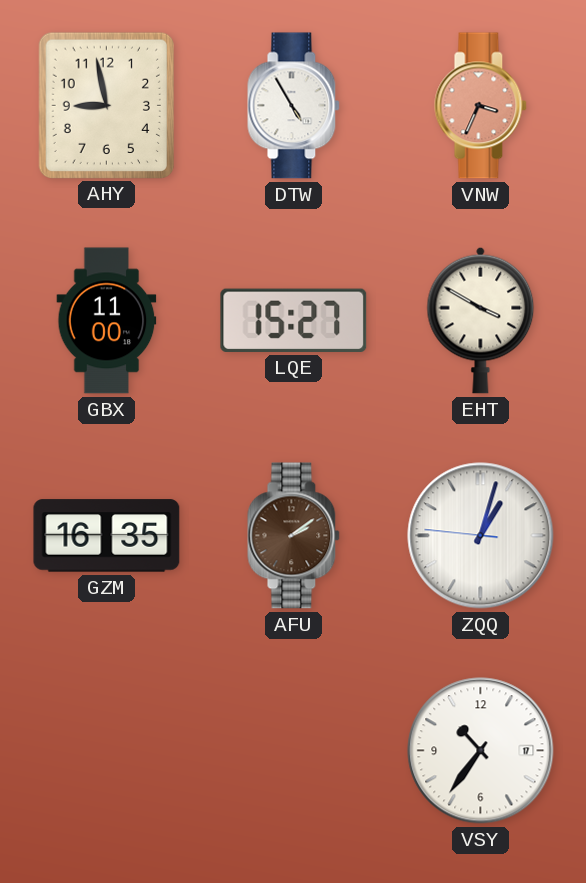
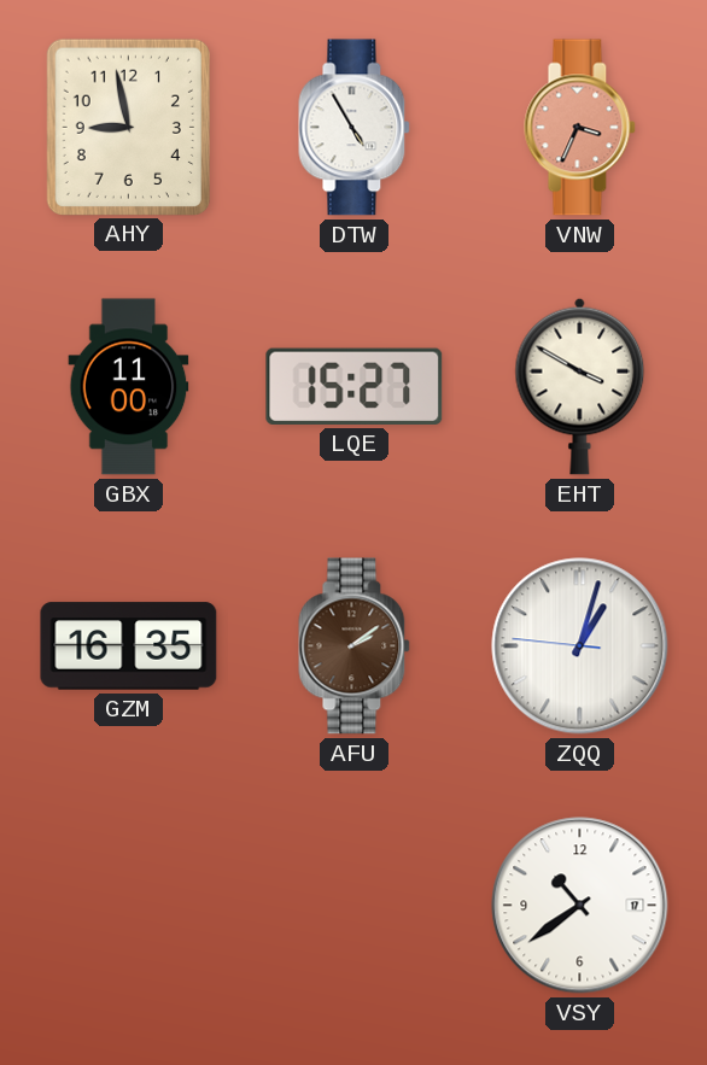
VSY: 10:36 -> 10:39
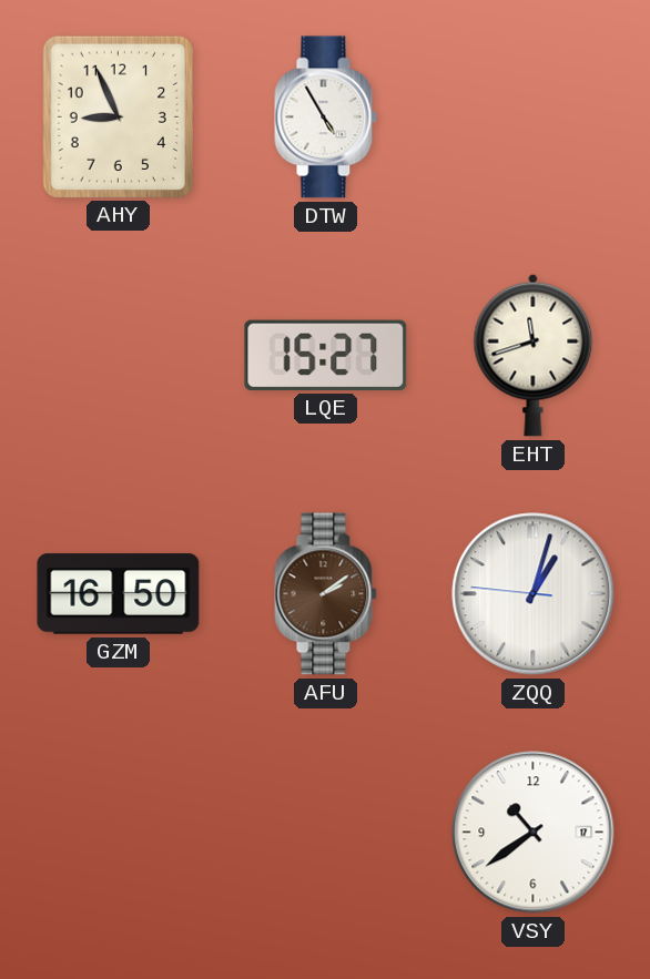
AHY: 8:58 -> 8:56
VNW: 3:34 -> none
GBX: 11:00 -> none
EHT: 3:50 -> 11:42
GZM: 16:35 -> 16:50
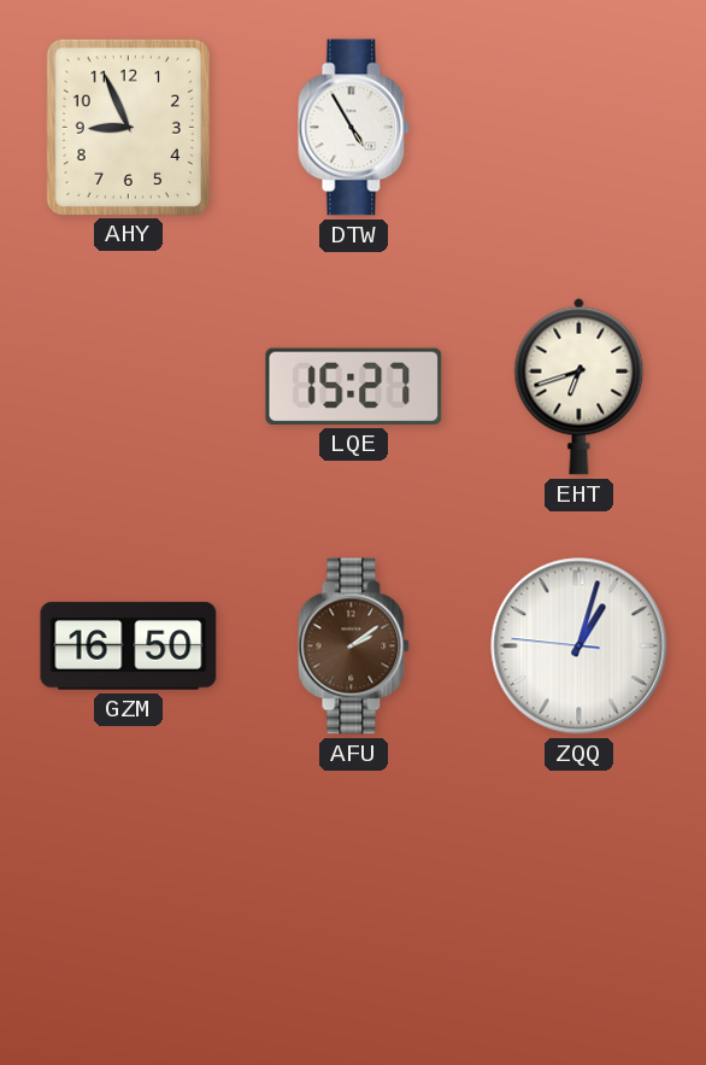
EHT: 11:42 -> 6:42
VSY: 10:39 -> none
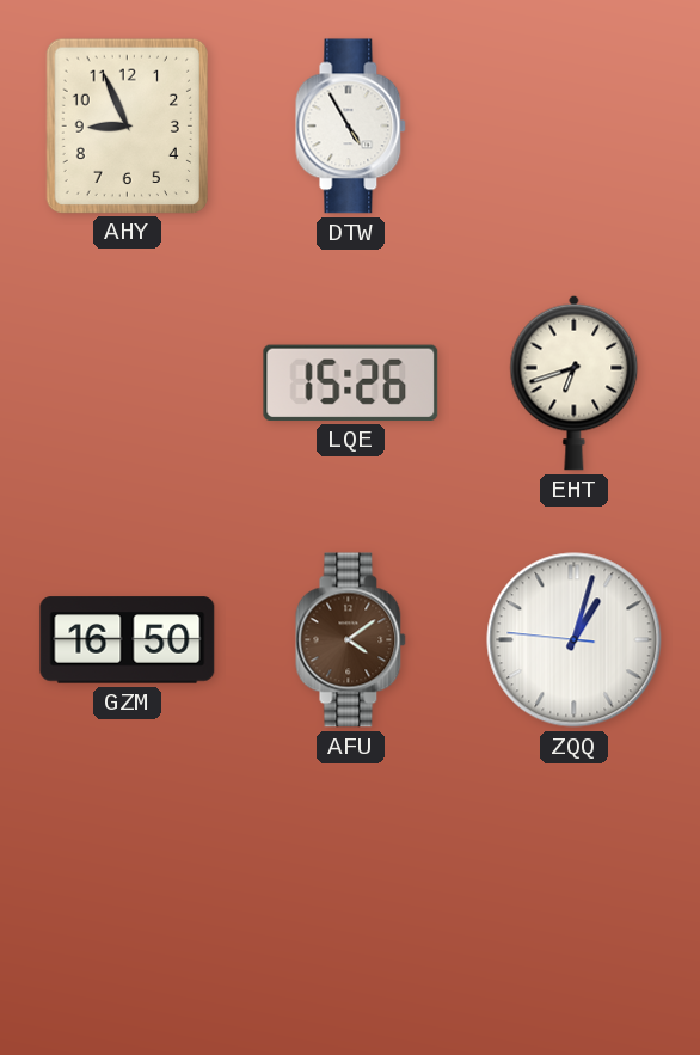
LQE: 15:27 -> 15:26
AFU: 2:09 -> 4:09
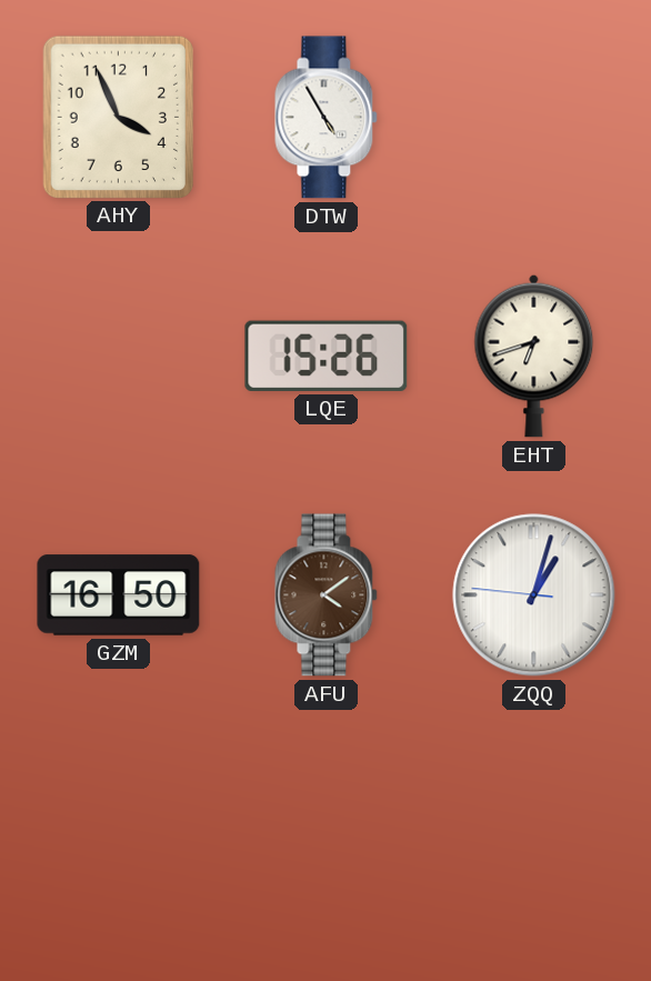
AHY: 8:56 -> 3:56
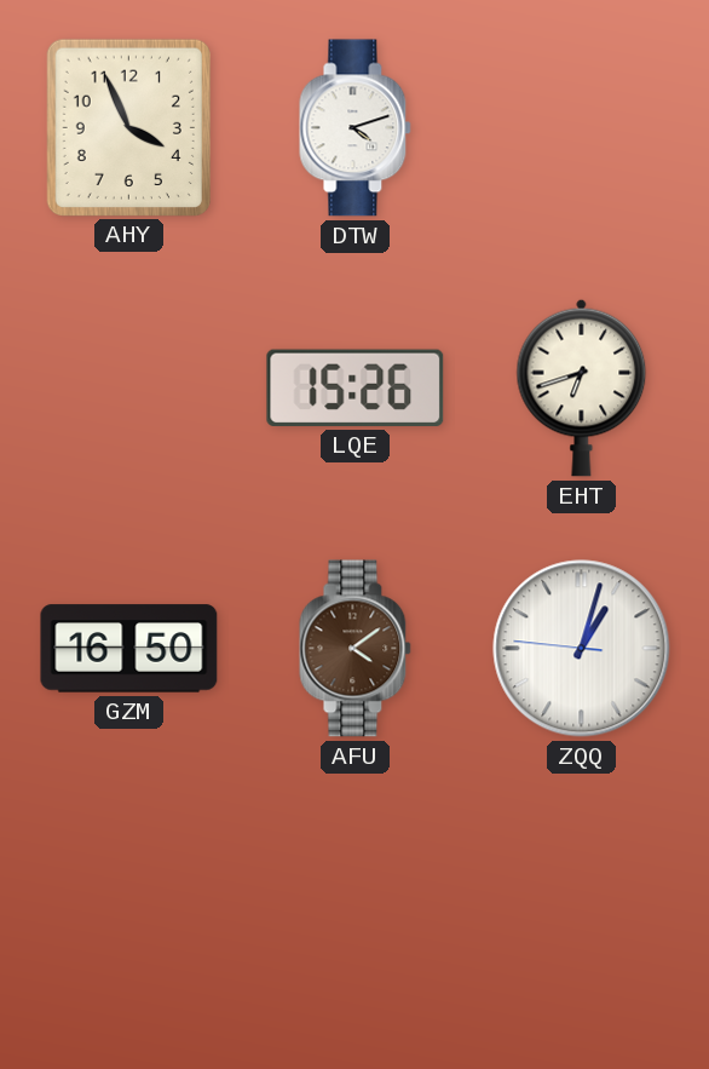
DTW: 4:55 -> 4:12
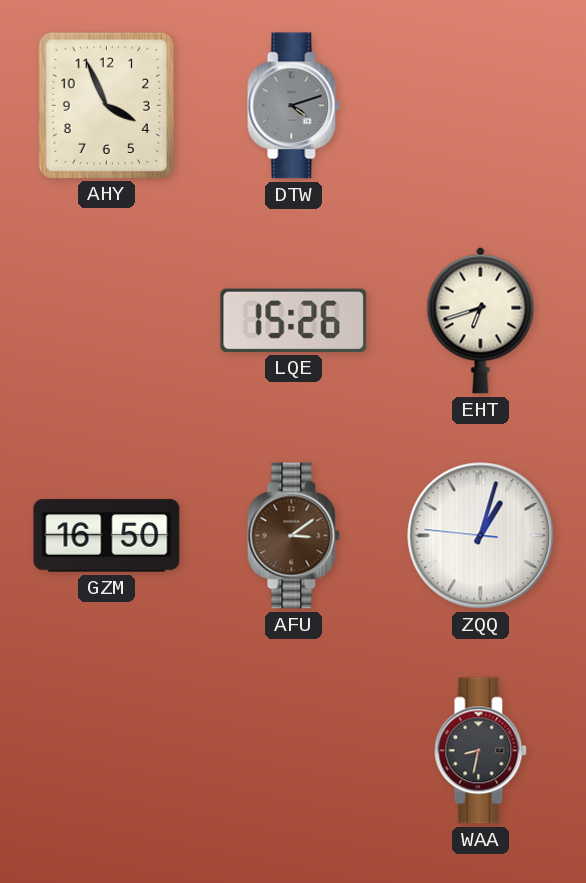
DTW dial: white -> grey
AFU: 4:09 -> 3:09
WAA: none -> 8:32
